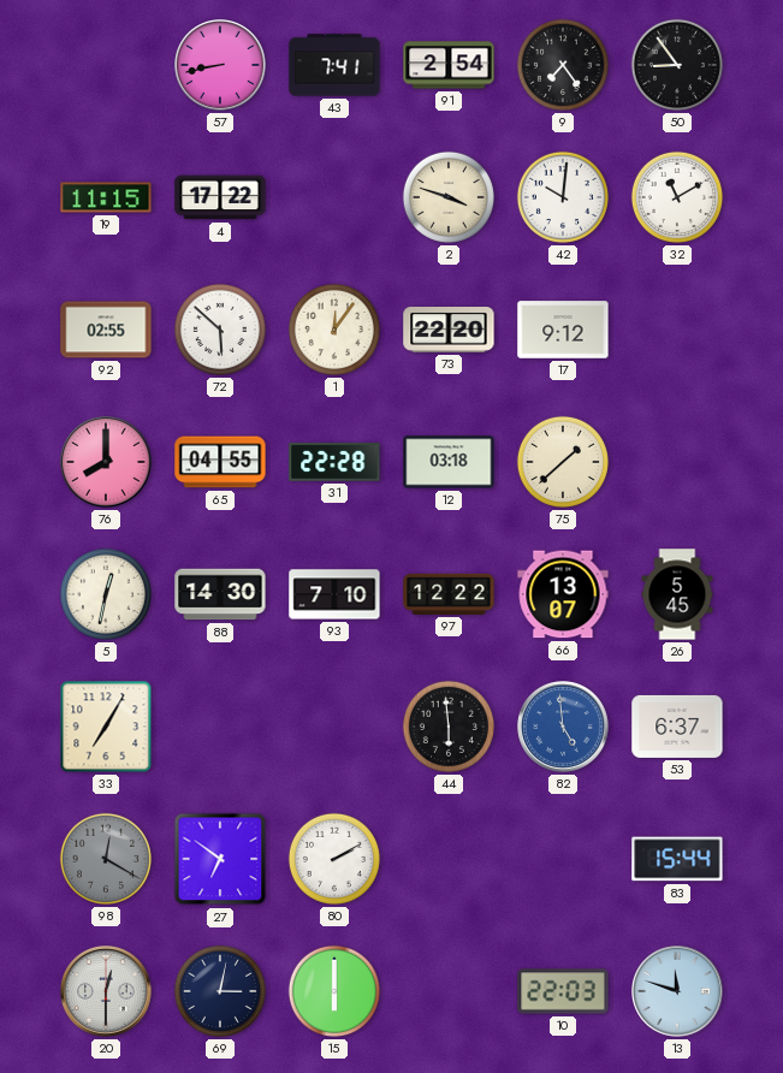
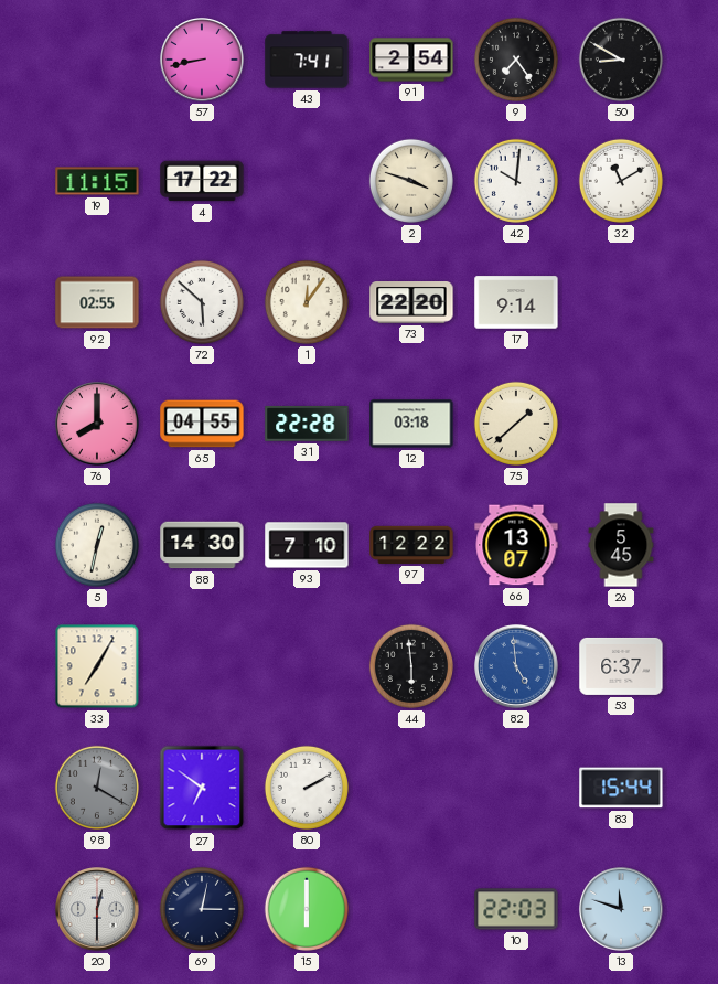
50: 8:54 -> 8:50
17: 9:12 -> 9:14
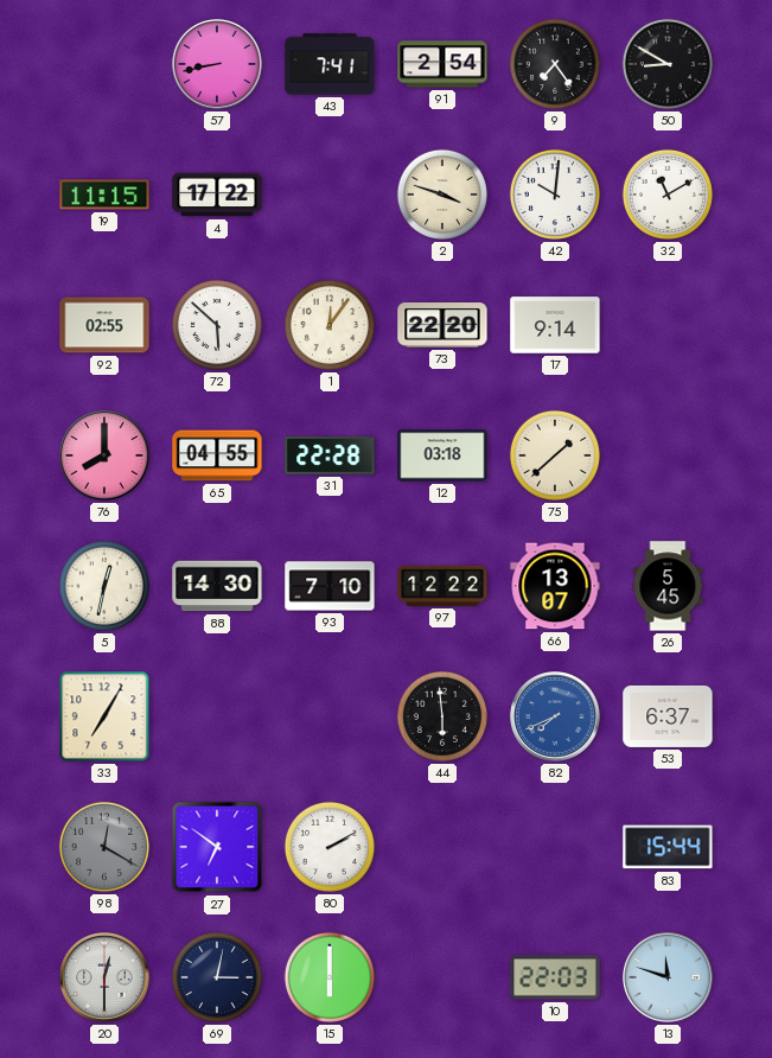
82: 4:59 -> 7:41
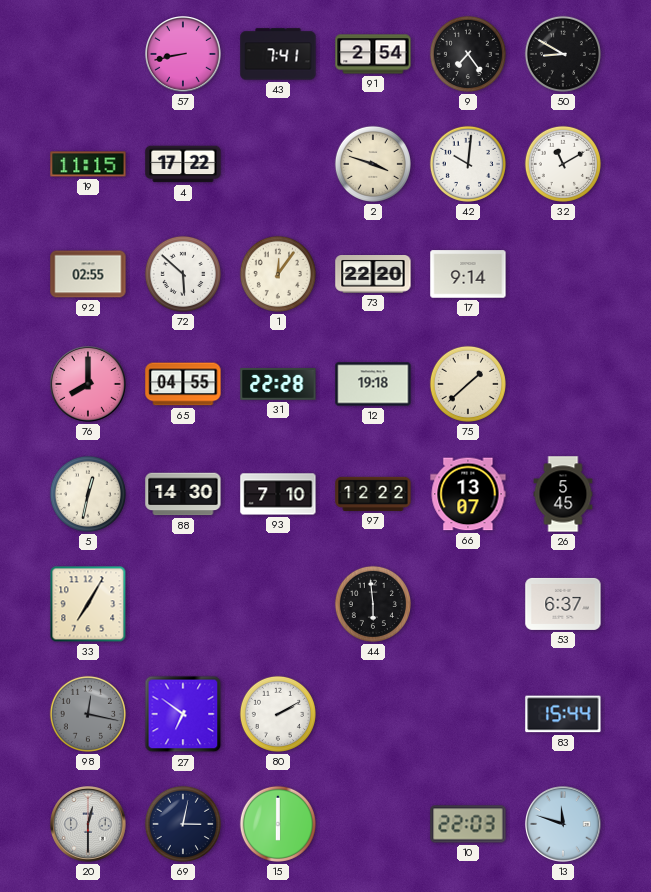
12: 03:18 -> 19:18
82: 7:41 -> none
98: 12:20 -> 12:17
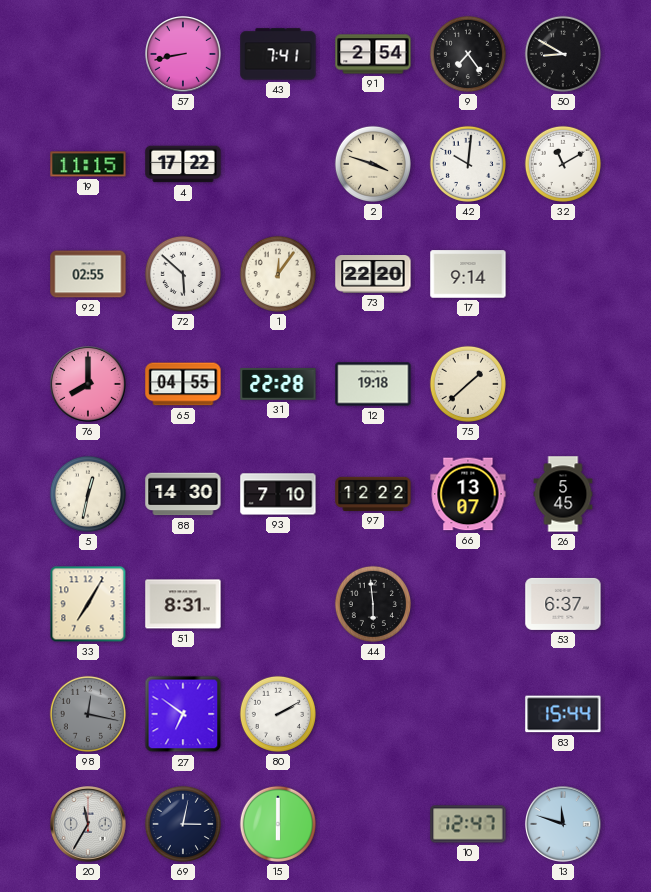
51: none -> 8:31
20: 12:30 -> 11:35
10: 22:03 -> 12:47
